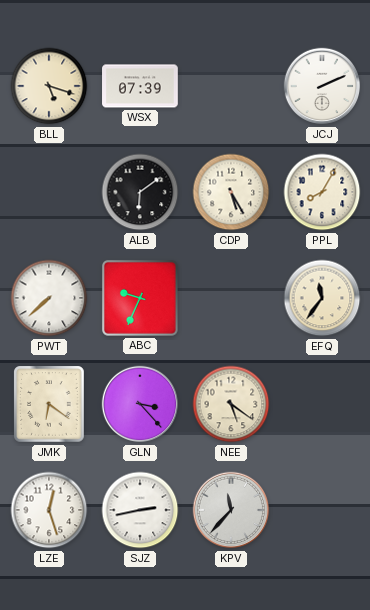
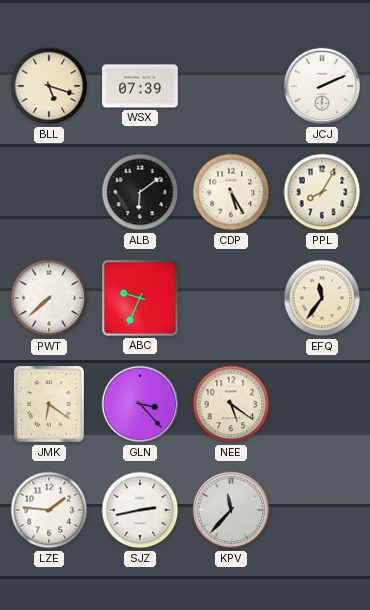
LZE: 12:27 -> 1:46
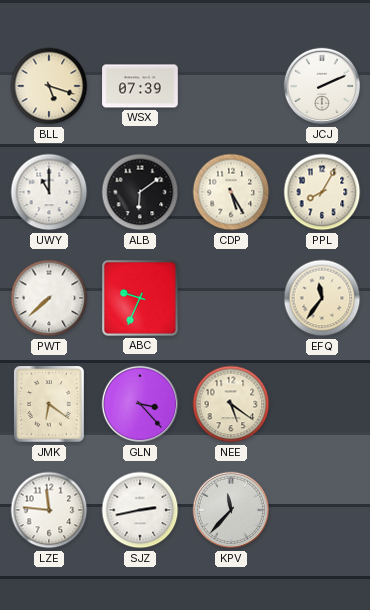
UWY: none -> 11:00
LZE: 1:46 -> 11:46
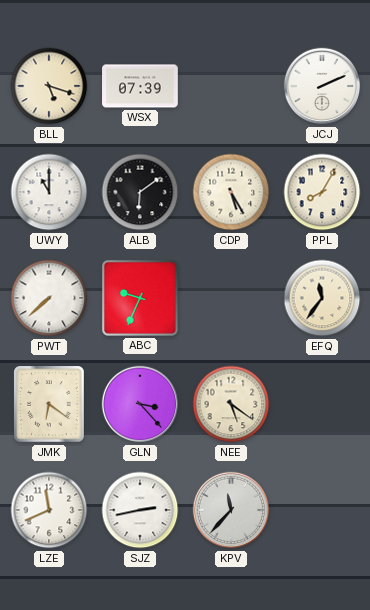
LZE: 11:46 -> 11:41
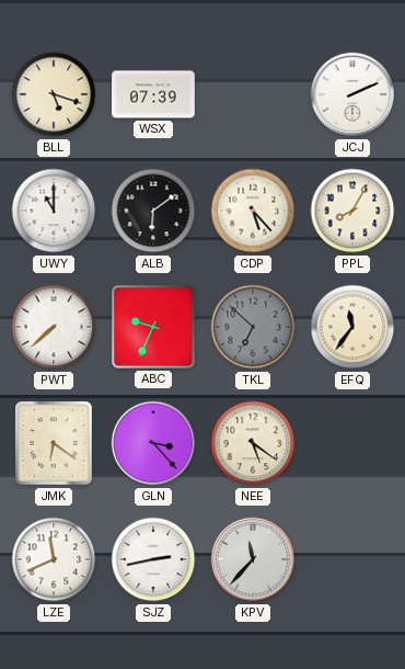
CDP: 5:25 -> 5:23
TKL: none -> 6:52
